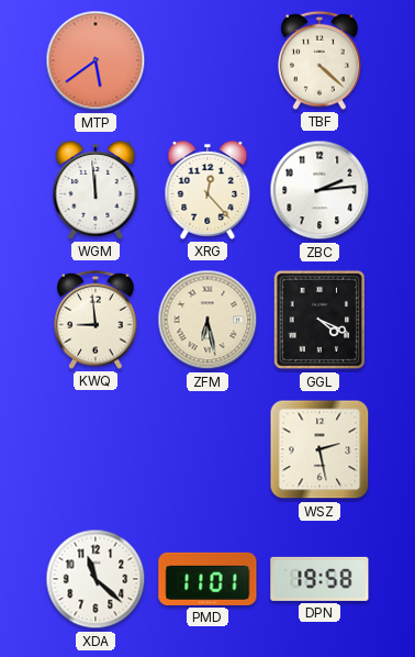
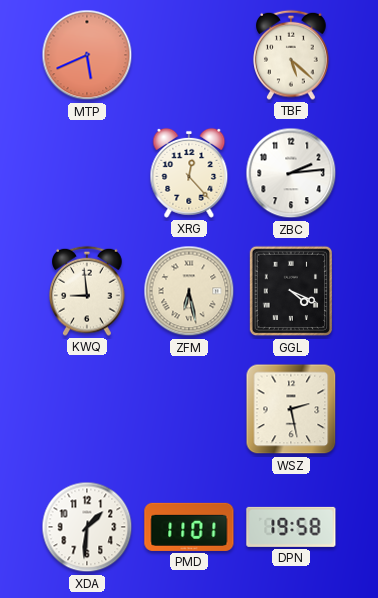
MTP: 5:39 -> 5:41
TBF: 4:22 -> 5:22
WGM: 11:59 -> none
XDA: 11:22 -> 1:31
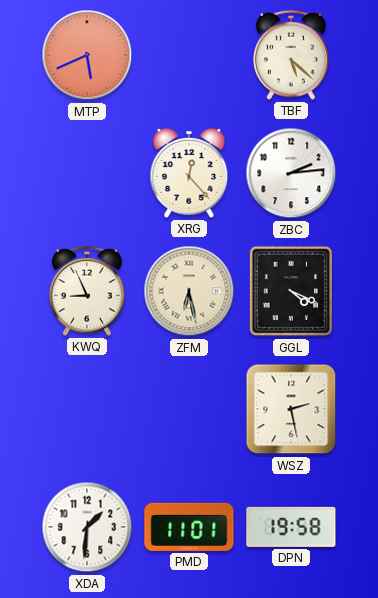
KWQ: 8:59 -> 8:56
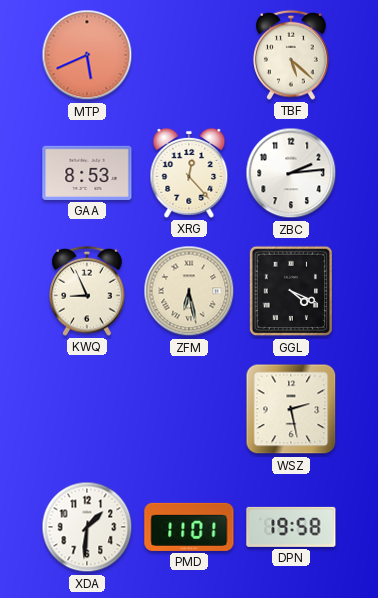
GAA: none -> 8:53
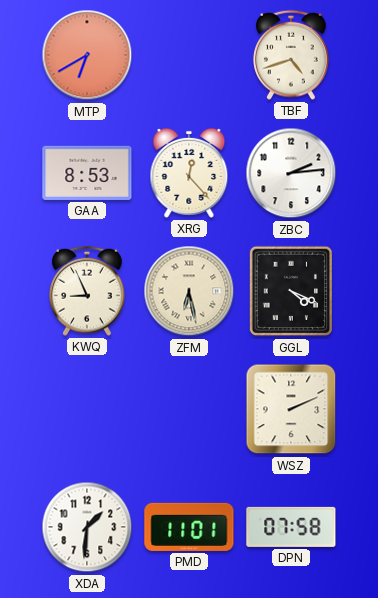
MTP: 5:41 -> 6:40
TBF: 5:22 -> 4:42
WSZ: 2:28 -> 2:11
DPN: 19:58 -> 07:58
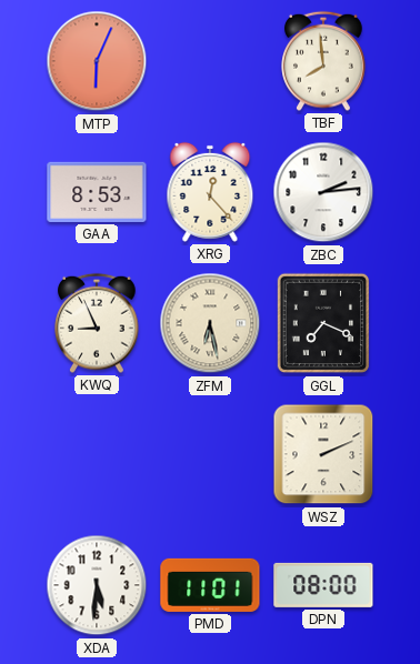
MTP: 6:40 -> 6:04
TBF: 4:42 -> 7:59
GGL: 4:19 -> 7:19
XDA: 1:31 -> 5:31
DPN: 07:58 -> 08:00
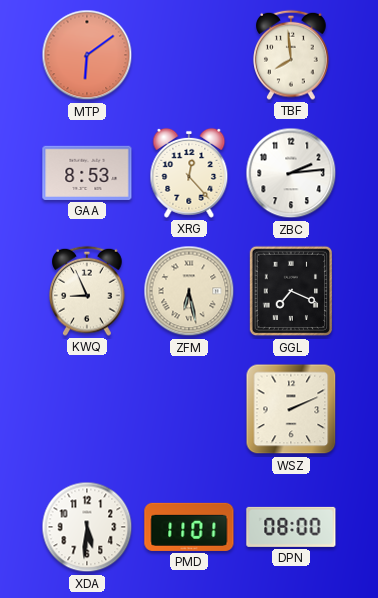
MTP: 6:04 -> 6:09
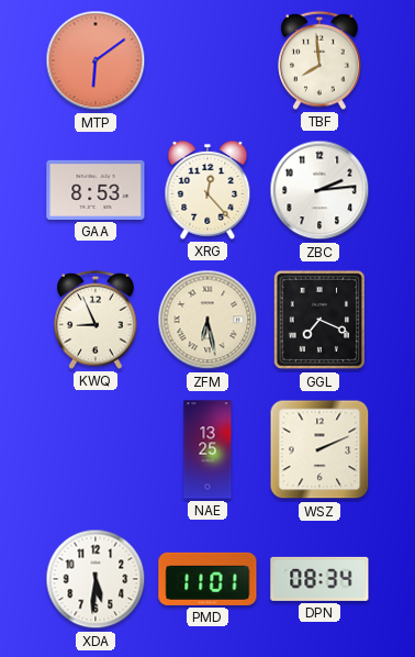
NAE: none -> 13:25
DPN: 08:00 -> 08:34
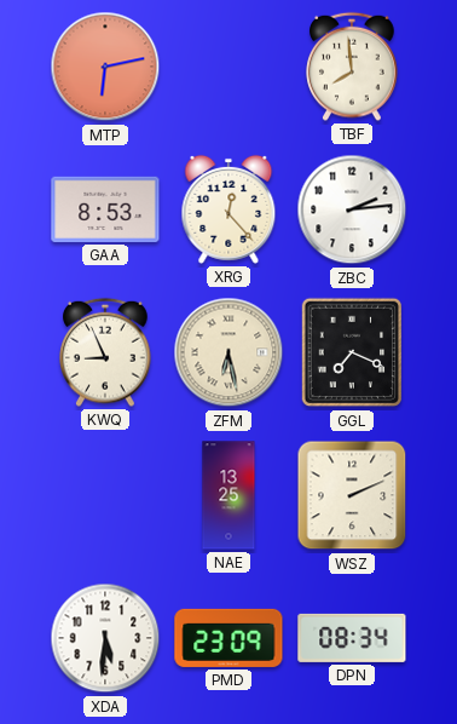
MTP: 6:09 -> 6:13
PMD: 11:01 -> 23:09
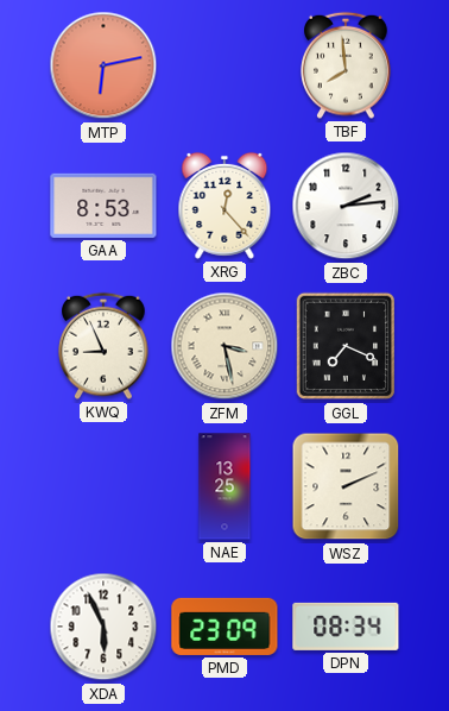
ZFM: 6:28 -> 3:28
XDA: 5:31 -> 5:56
